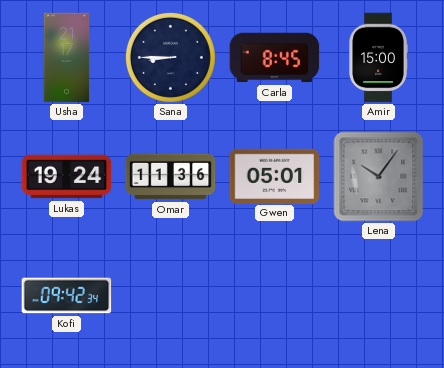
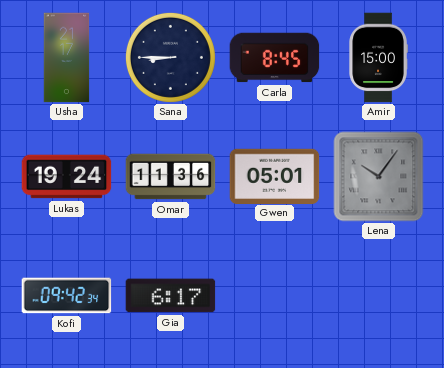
Gia: none -> 6:17
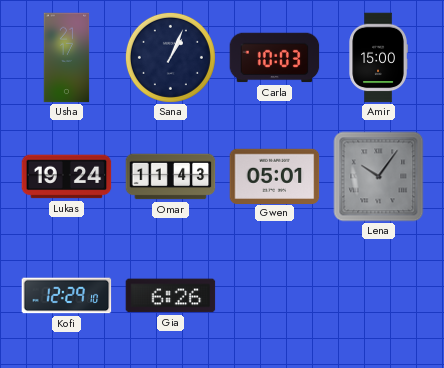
Sana: 8:45 -> 1:04
Carla: 8:45 -> 10:03
Omar: 11:36 -> 11:43
Kofi: 09:42 -> 12:29
Gia: 6:17 -> 6:26
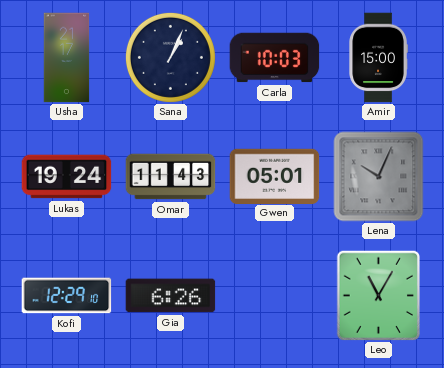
Lena: 10:06 -> 10:04
Leo: none -> 11:05
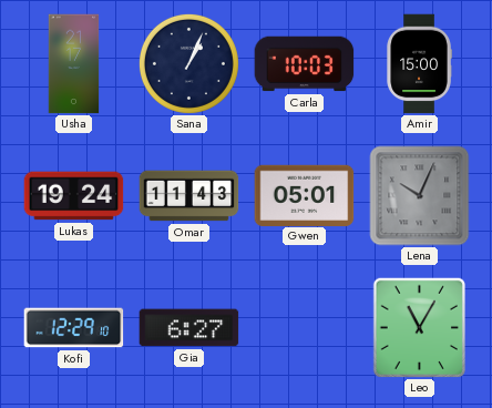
Gia: 6:26 -> 6:27
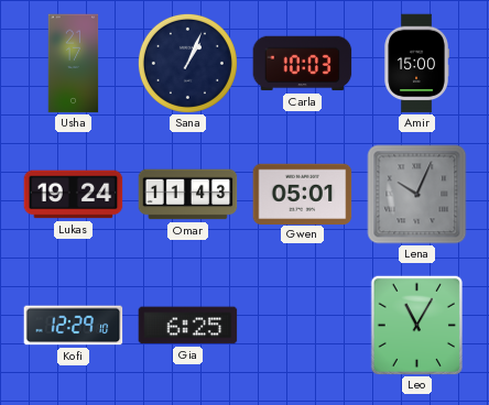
Gia: 6:27 -> 6:25
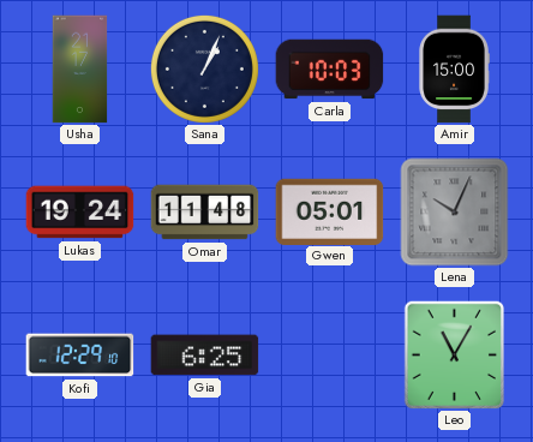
Omar: 11:43 -> 11:48
